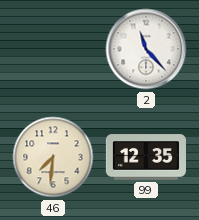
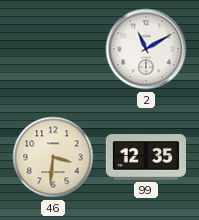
2: 11:23 -> 11:10
46: 7:31 -> 3:31
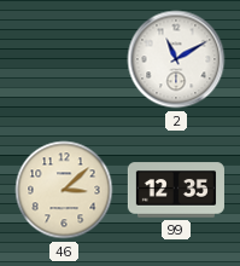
46: 3:31 -> 3:08
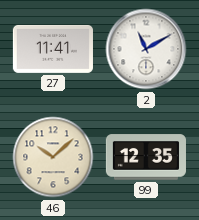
27: none -> 11:41
46: 3:08 -> 10:08
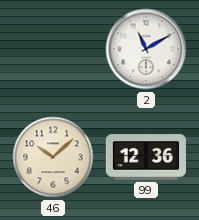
27: 11:41 -> none
99: 12:35 -> 12:36
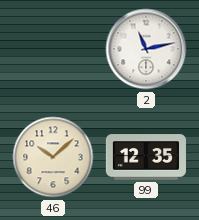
2: 11:10 -> 11:13
99: 12:36 -> 12:35
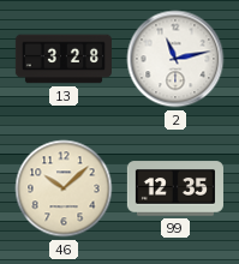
13: none -> 3:28
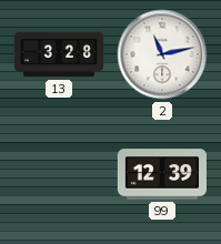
46: 10:08 -> none
99: 12:35 -> 12:39
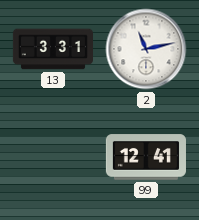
13: 3:28 -> 3:31
99: 12:39 -> 12:41
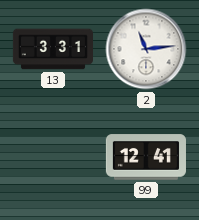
2: 11:13 -> 11:14
